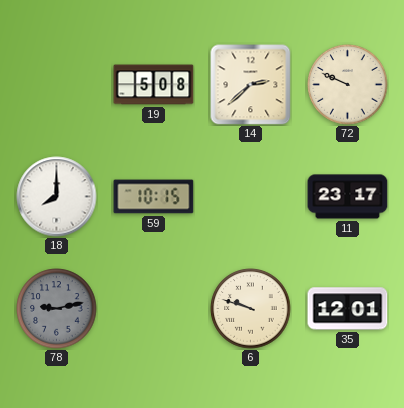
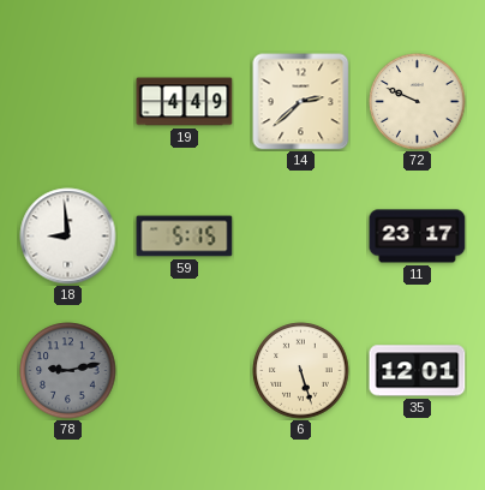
19: 5:08 -> 4:49
18: 8:00 -> 8:59
59: 10:15 -> 5:15
6: 9:48 -> 5:27
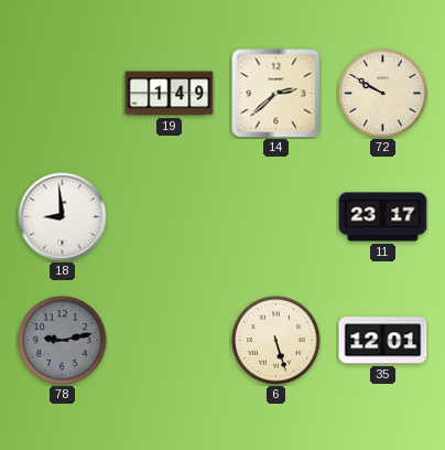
19: 4:49 -> 1:49
72: 9:49 -> 9:50
59: 5:15 -> none
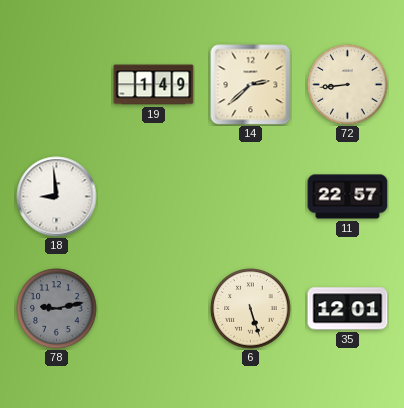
72: 9:50 -> 8:44
11: 23:17 -> 22:57
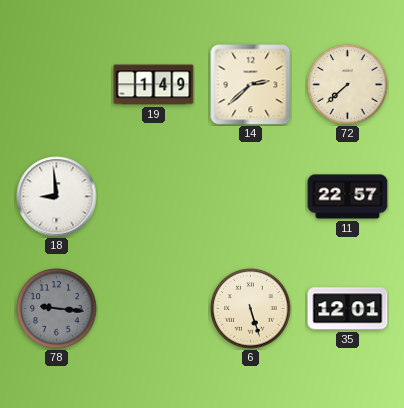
72: 8:44 -> 7:38
78: 9:13 -> 9:16
